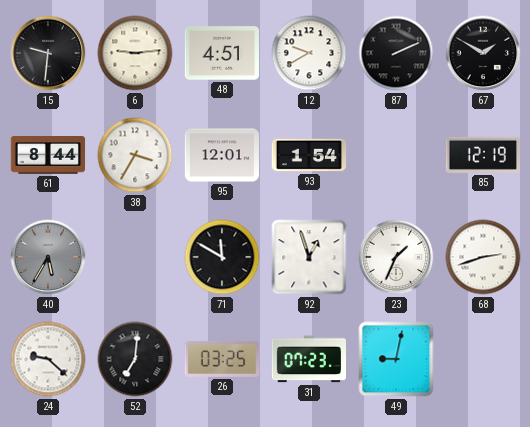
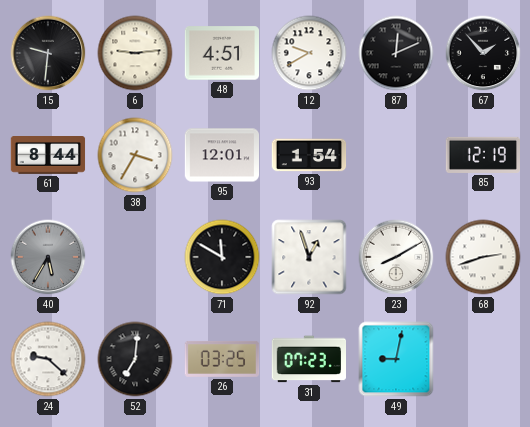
87: 2:11 -> 12:11
67: 1:50 -> 1:53
23: 1:34 -> 8:10
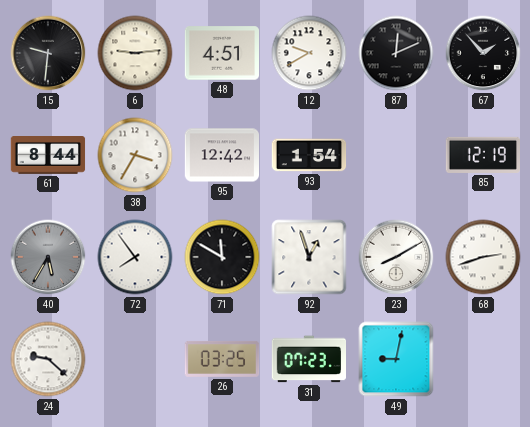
95: 12:01 -> 12:42
72: none -> 7:54
52: 7:01 -> none
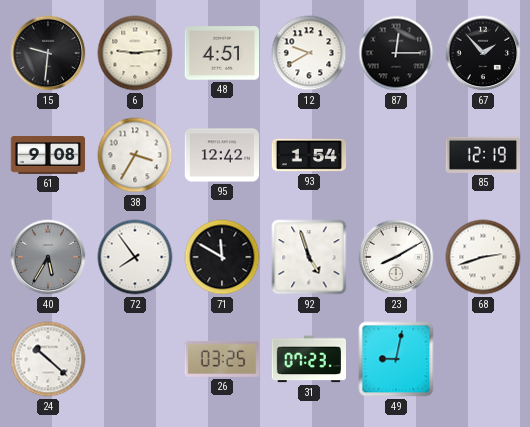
87: 12:11 -> 12:15
61: 8:44 -> 9:08
92: 12:57 -> 4:57
24: 9:22 -> 10:22
